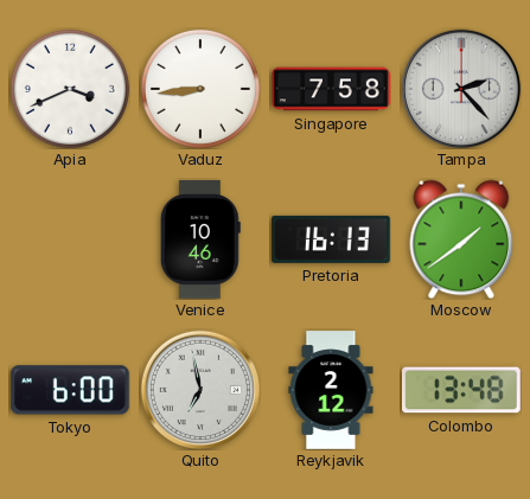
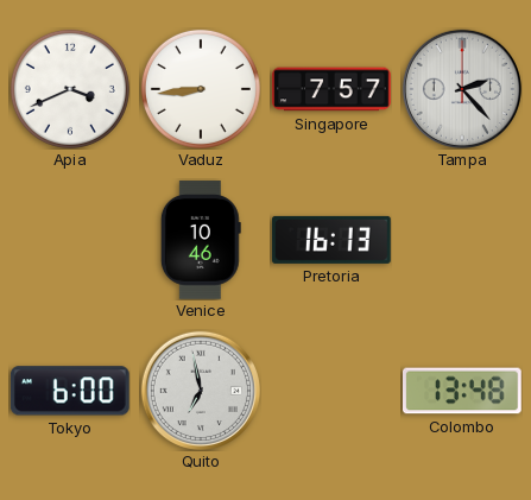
Singapore: 7:58 -> 7:57
Moscow: 1:39 -> none
Reykjavik: 2:12 -> none
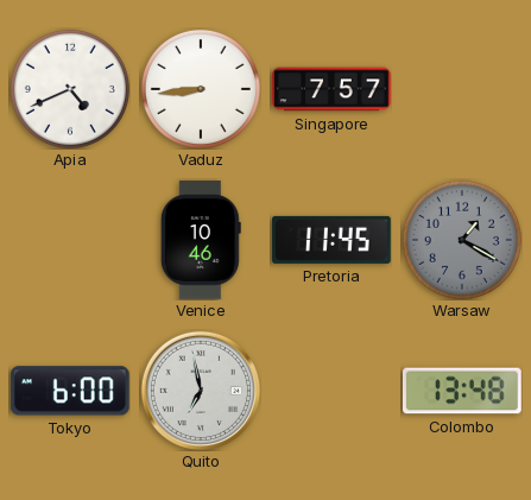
Apia: 3:41 -> 4:41
Tampa: 2:23 -> none
Pretoria: 16:13 -> 11:45
Warsaw: none -> 1:20
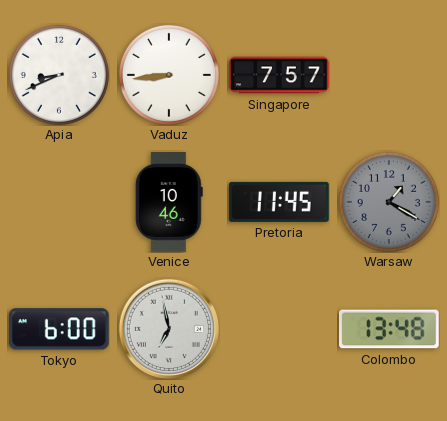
Apia: 4:41 -> 8:41
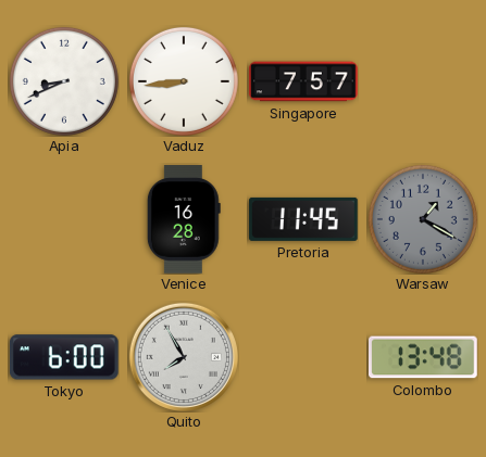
Venice: 10:46 -> 16:28
Quito: 6:58 -> 7:55
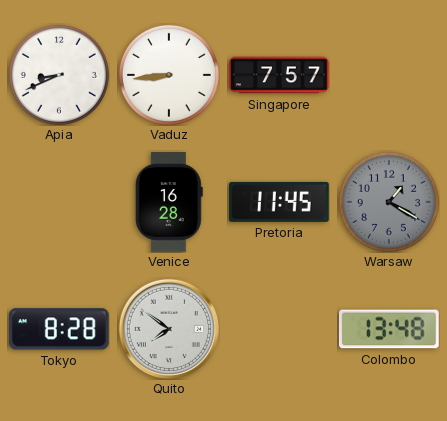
Tokyo: 6:00 -> 8:28
Quito: 7:55 -> 7:51
